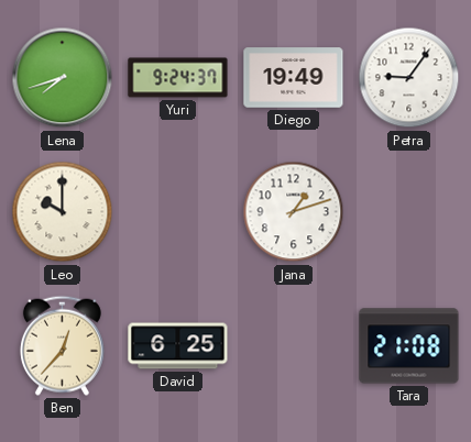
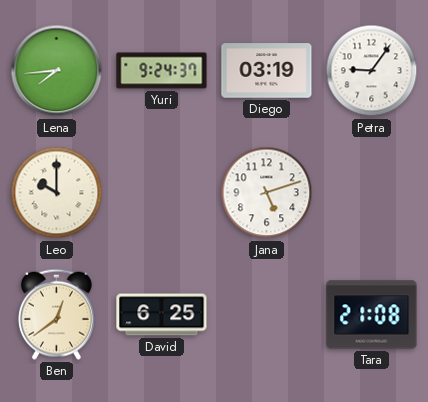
Lena: 7:42 -> 7:44
Diego: 19:49 -> 03:19
Jana: 1:12 -> 5:12
Ben: 12:37 -> 12:39
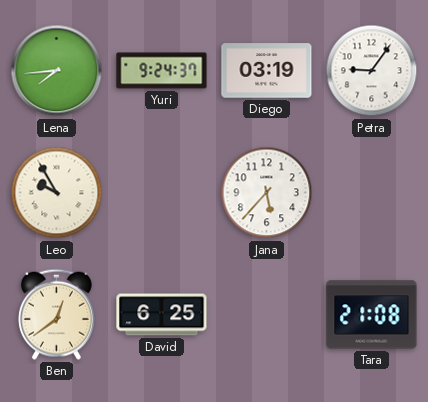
Leo: 10:00 -> 9:55
Jana: 5:12 -> 5:37
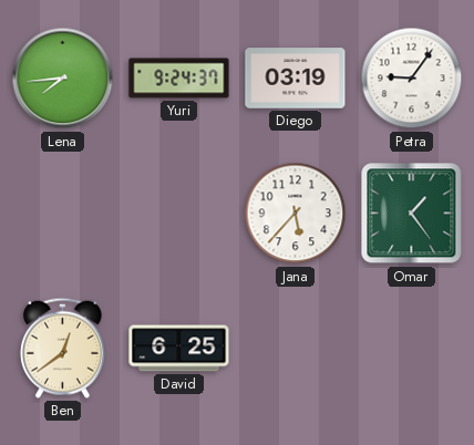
Leo: 9:55 -> none
Omar: none -> 1:24
Tara: 21:08 -> none
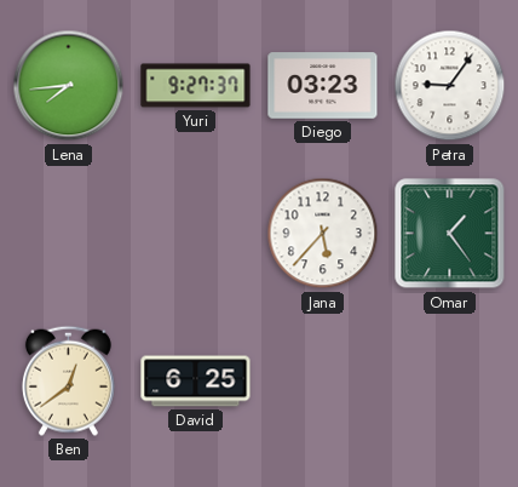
Yuri: 9:24 -> 9:27
Diego: 03:19 -> 03:23
